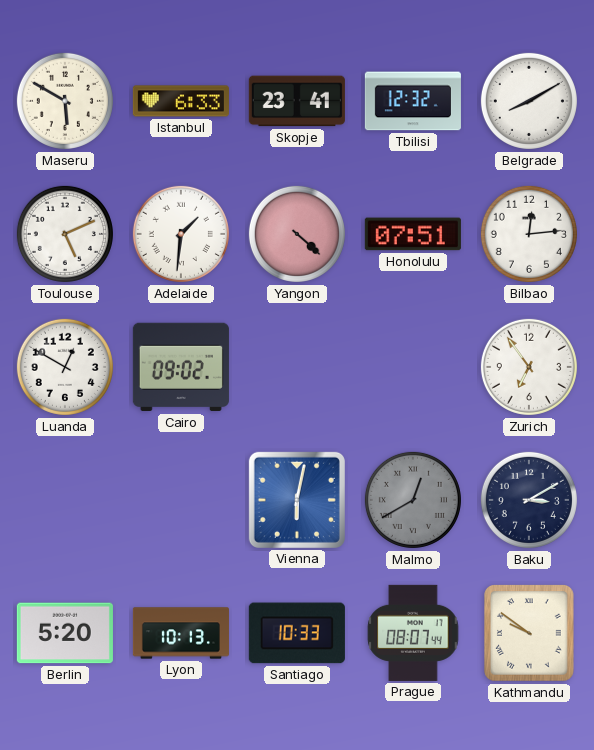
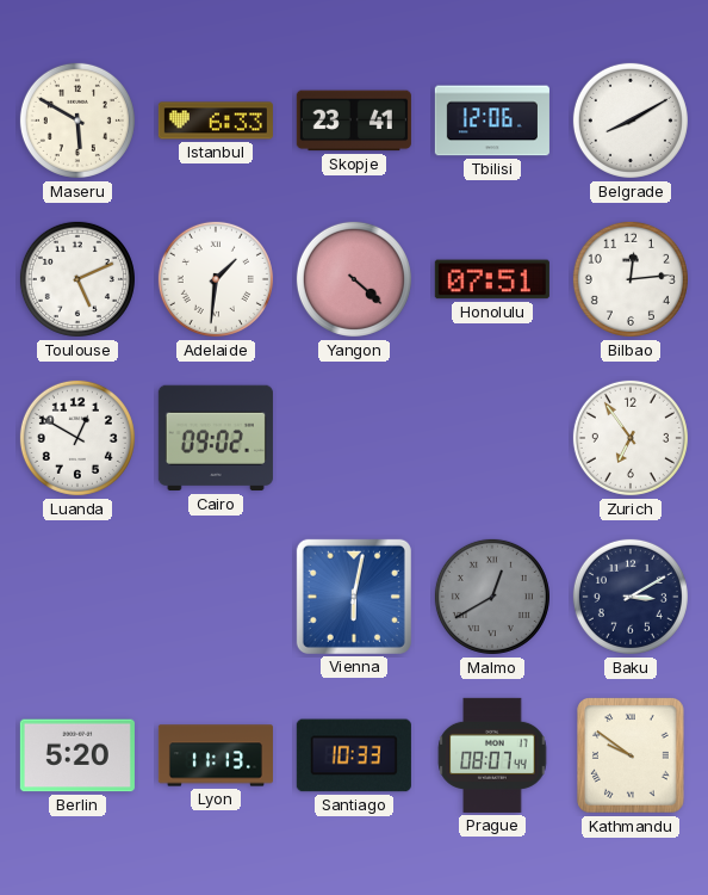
Tbilisi: 12:32 -> 12:06
Lyon: 10:13 -> 11:13
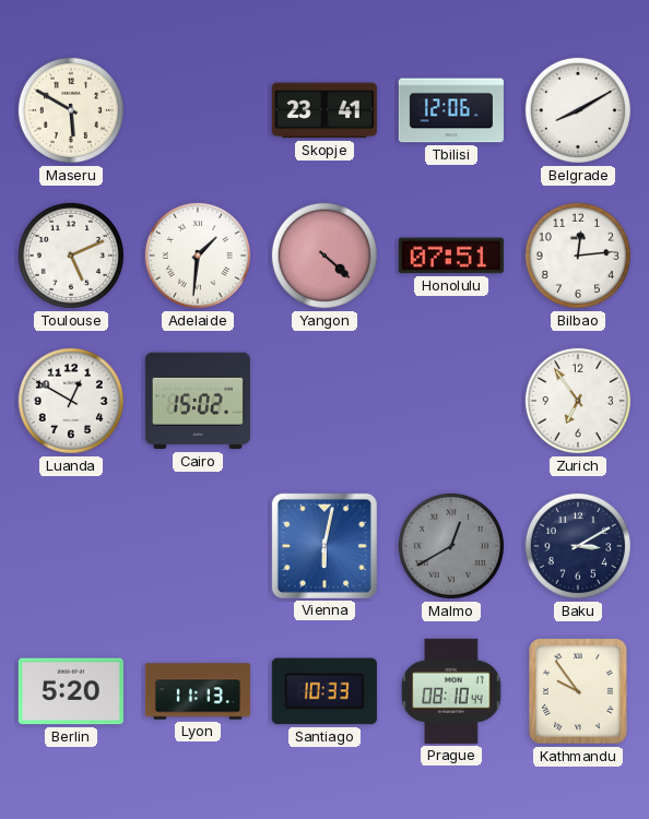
Istanbul: 6:33 -> none
Cairo: 09:02 -> 15:02
Prague: 08:07 -> 08:10
Kathmandu: 9:51 -> 9:54
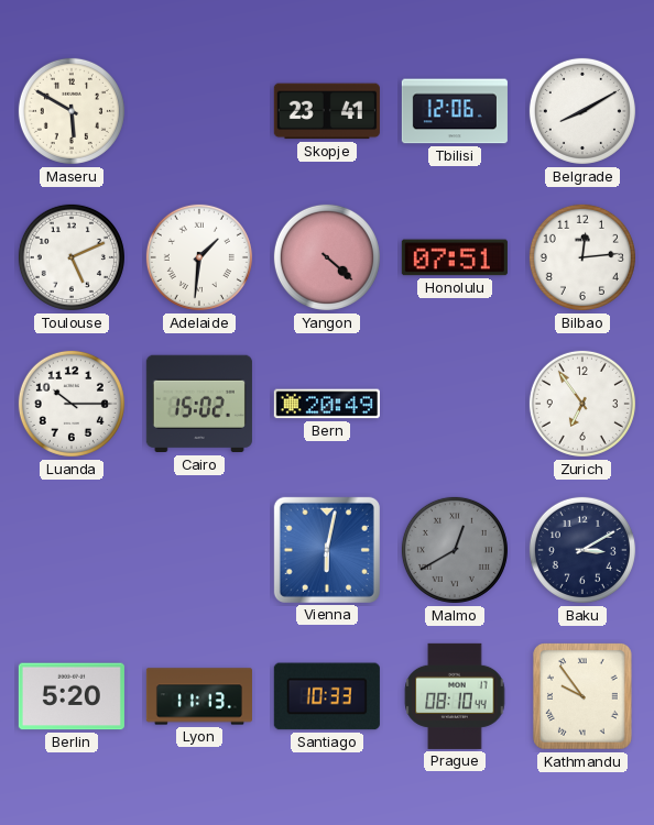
Luanda: 12:50 -> 10:15
Bern: none -> 20:49
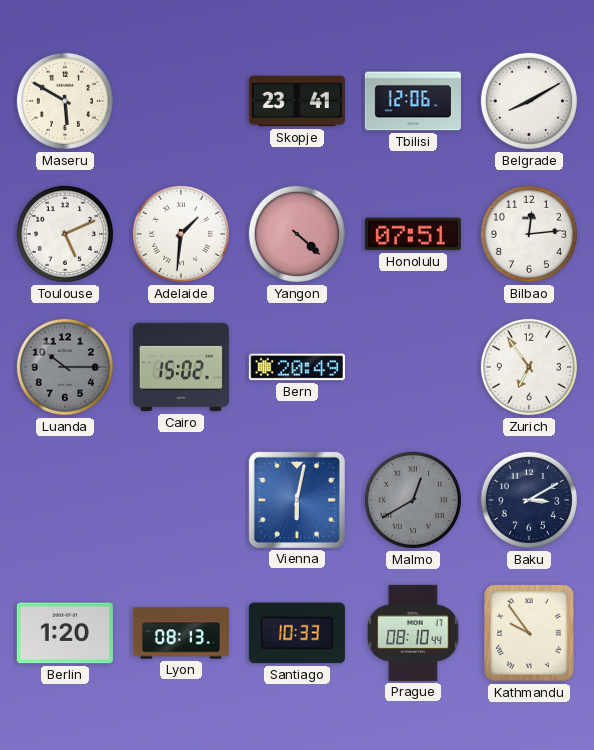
Luanda dial: white -> grey
Berlin: 5:20 -> 1:20
Lyon: 11:13 -> 08:13
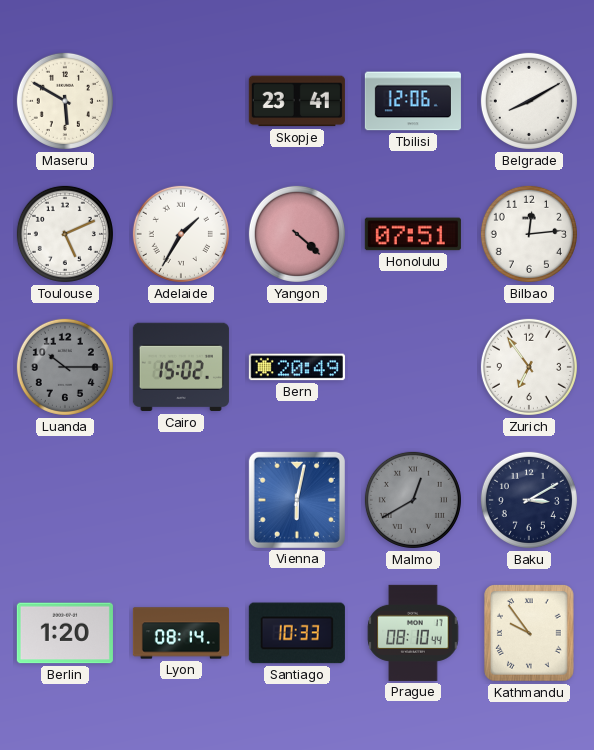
Adelaide: 1:31 -> 1:35
Lyon: 08:13 -> 08:14
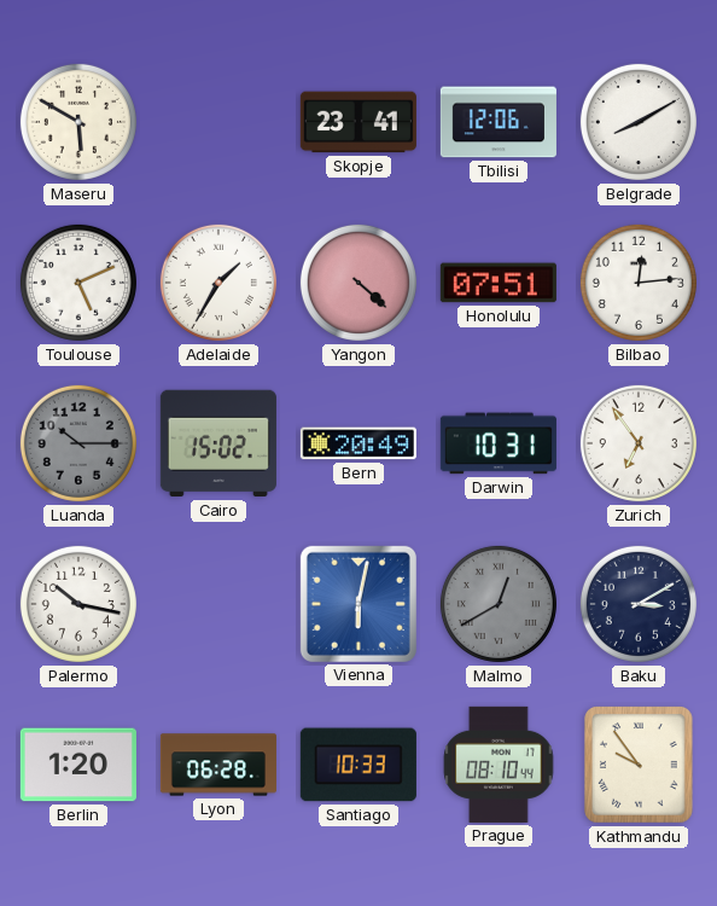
Darwin: none -> 10:31
Palermo: none -> 10:17
Lyon: 08:14 -> 06:28
